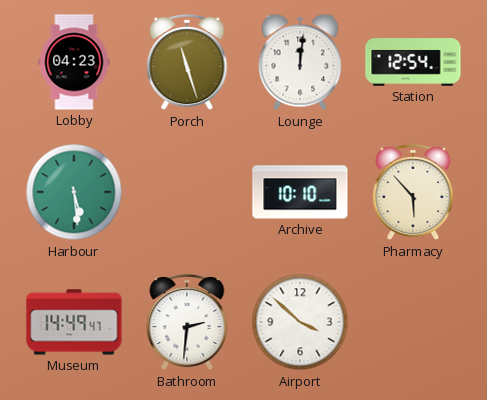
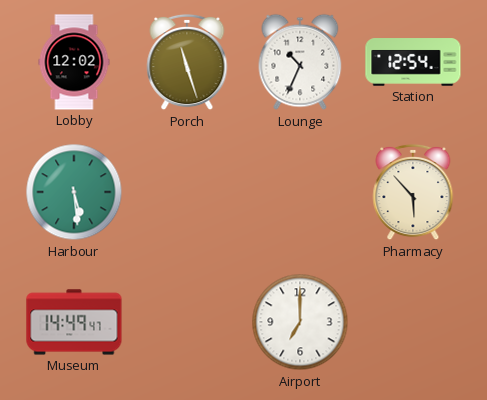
Lobby: 04:23 -> 12:02
Lounge: 12:01 -> 10:34
Archive: 10:10 -> none
Bathroom: 2:31 -> none
Airport: 3:52 -> 7:00
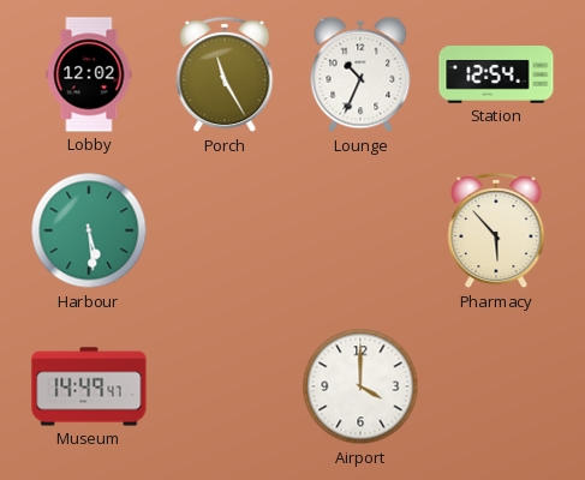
Porch: 11:27 -> 11:25
Airport: 7:00 -> 4:00
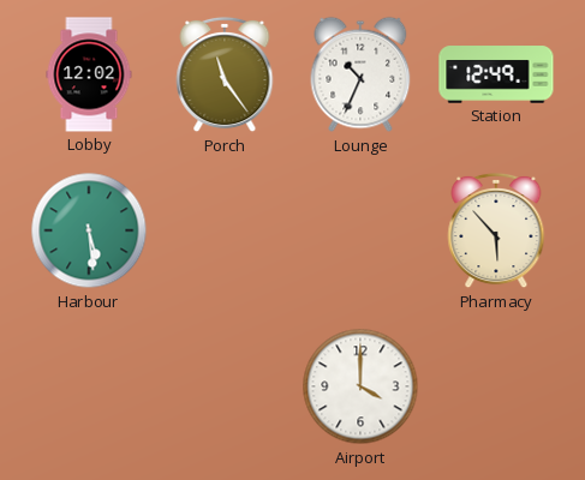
Porch: 11:25 -> 11:24
Station: 12:54 -> 12:49
Museum: 14:49 -> none
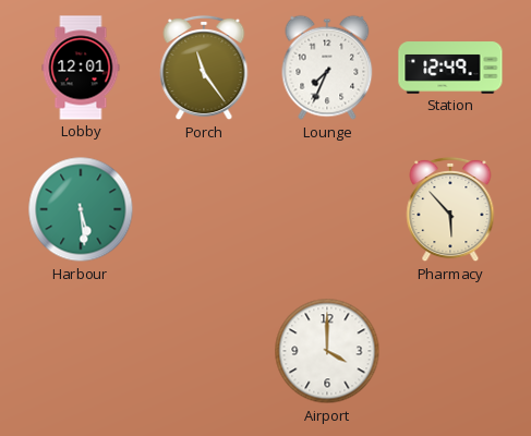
Lobby: 12:02 -> 12:01
Lounge: 10:34 -> 7:34
